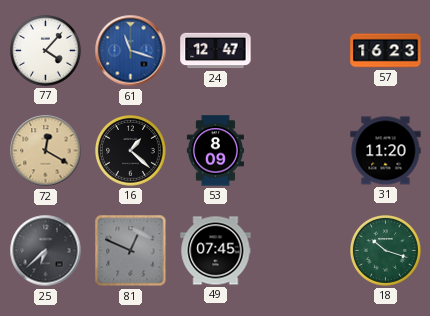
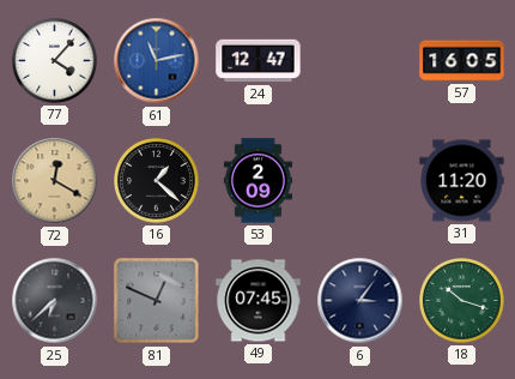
61: 11:18 -> 11:13
57: 16:23 -> 16:05
53: 8:09 -> 2:09
6: none -> 3:06
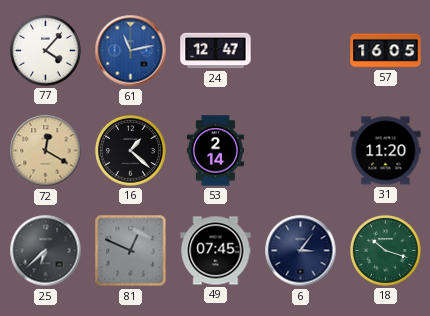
53: 2:09 -> 2:14
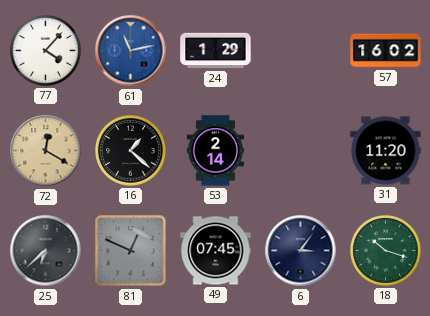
24: 12:47 -> 1:29
57: 16:05 -> 16:02
